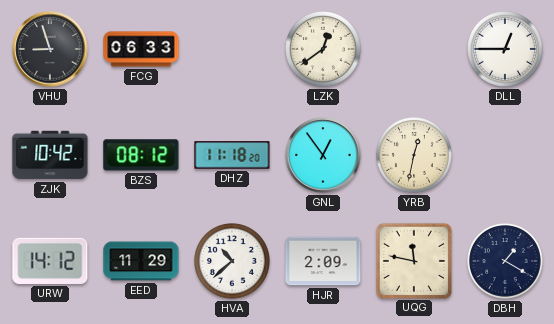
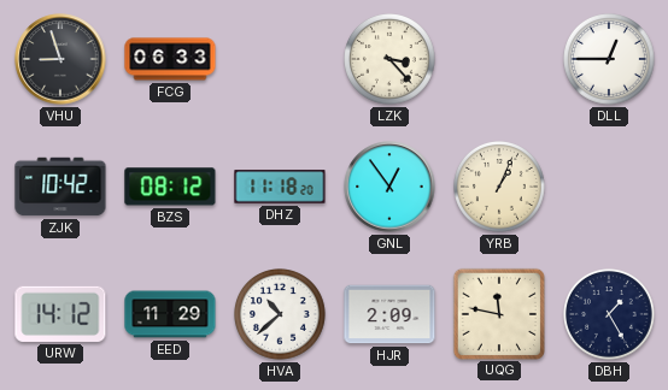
LZK: 12:39 -> 3:23
YRB: 12:32 -> 1:04
DBH: 1:20 -> 1:25
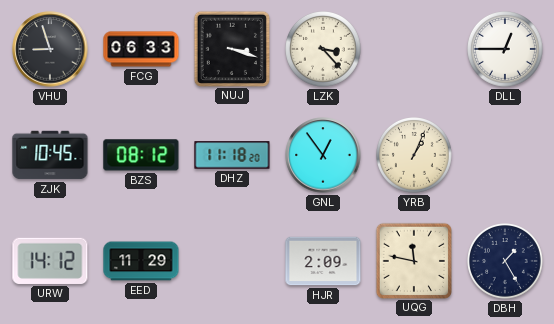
NUJ: none -> 3:18
ZJK: 10:42 -> 10:45
HVA: 10:38 -> none
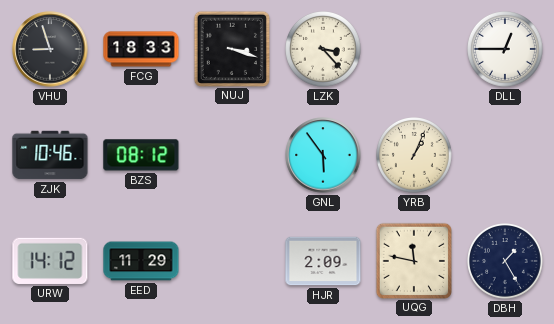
FCG: 06:33 -> 18:33
ZJK: 10:45 -> 10:46
DHZ: 11:18 -> none
GNL: 12:54 -> 5:54
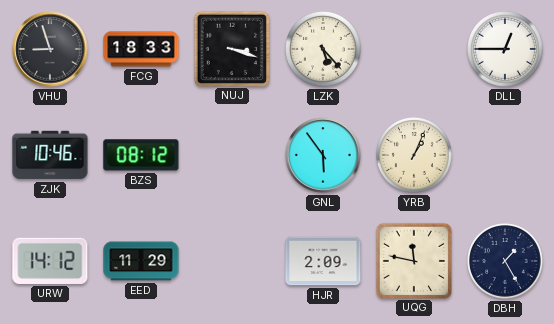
LZK: 3:23 -> 5:23
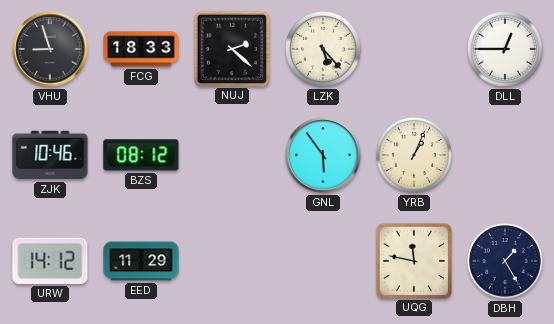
NUJ: 3:18 -> 2:22
HJR: 2:09 -> none
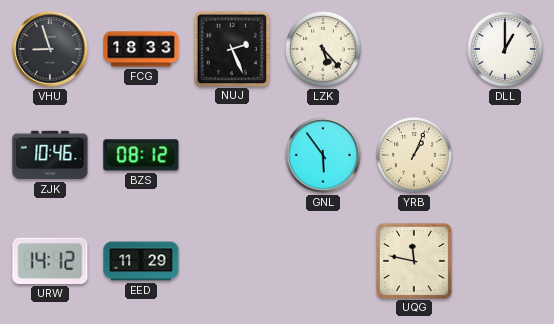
NUJ: 2:22 -> 2:26
DLL: 12:45 -> 1:00
DBH: 1:25 -> none
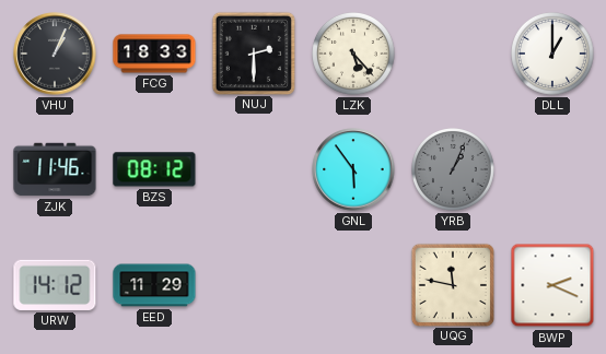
VHU: 8:57 -> 1:04
NUJ: 2:26 -> 2:30
ZJK: 10:46 -> 11:46
YRB dial: cream -> grey
BWP: none -> 2:19
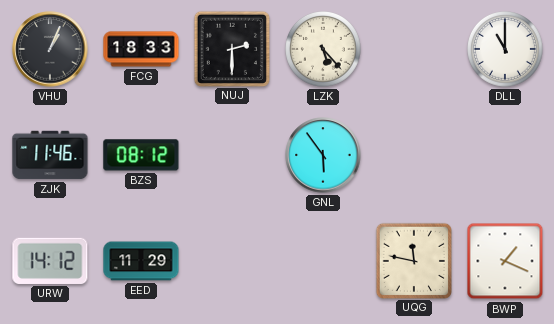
DLL: 1:00 -> 11:00
YRB: 1:04 -> none
BWP: 2:19 -> 1:19
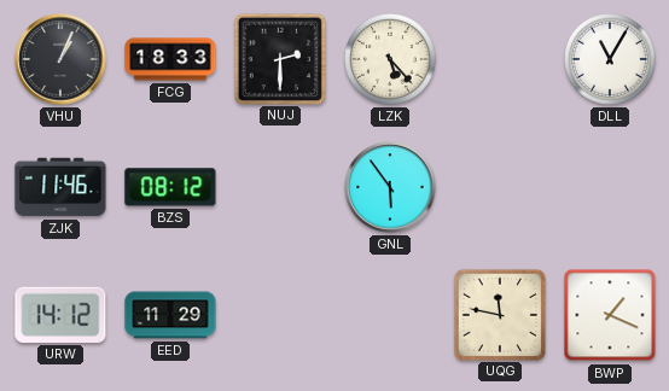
DLL: 11:00 -> 11:05
